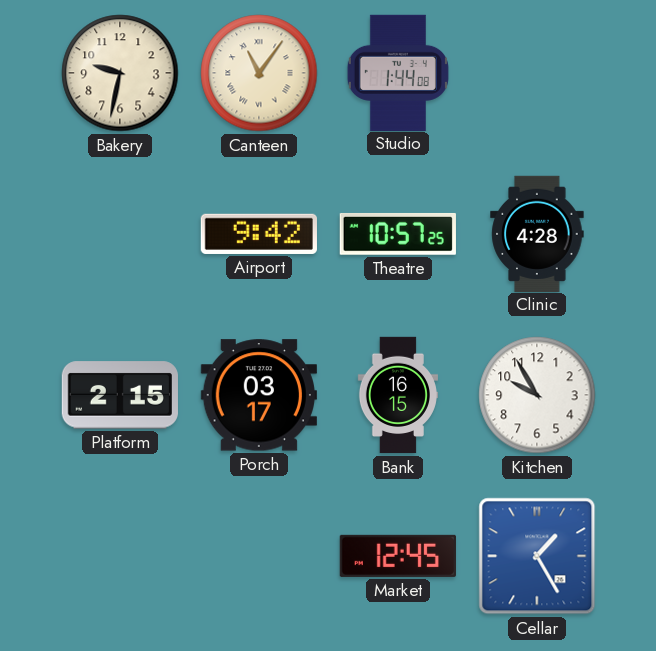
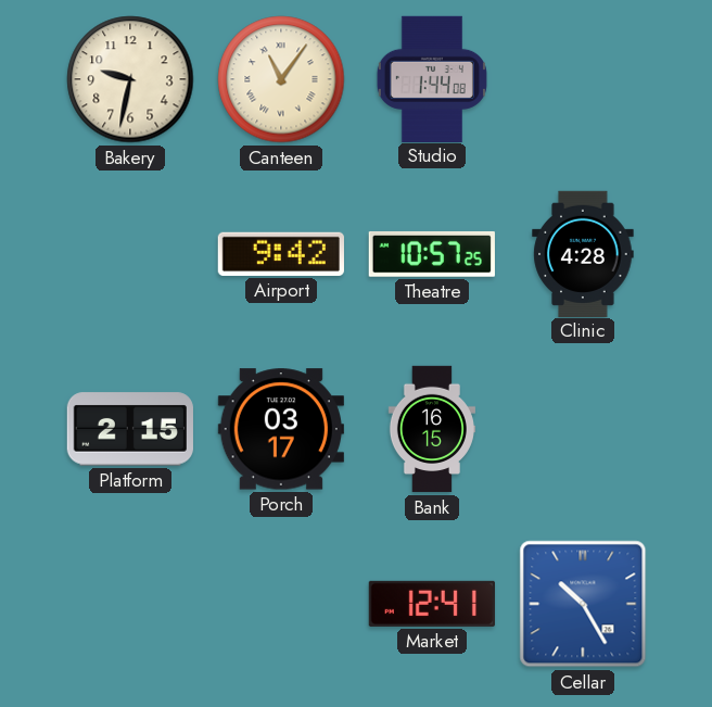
Kitchen: 9:55 -> none
Market: 12:45 -> 12:41
Cellar: 1:25 -> 10:25
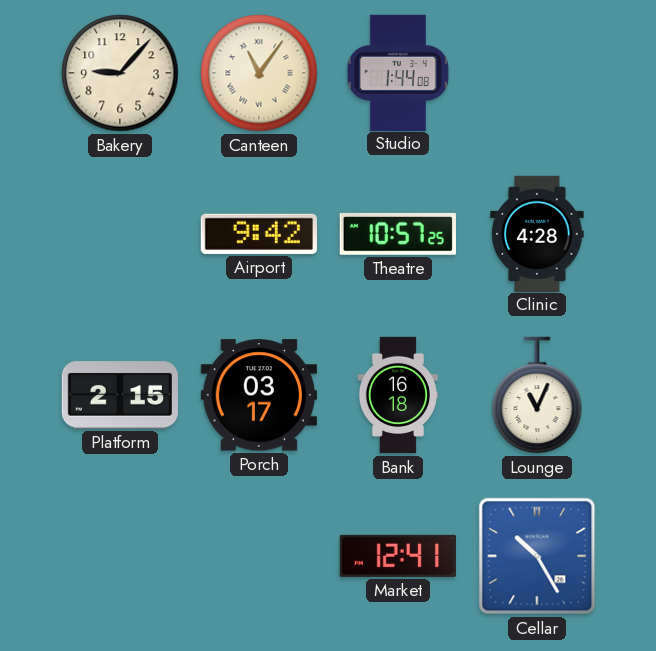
Bakery: 9:32 -> 9:07
Bank: 16:15 -> 16:18
Lounge: none -> 11:04
